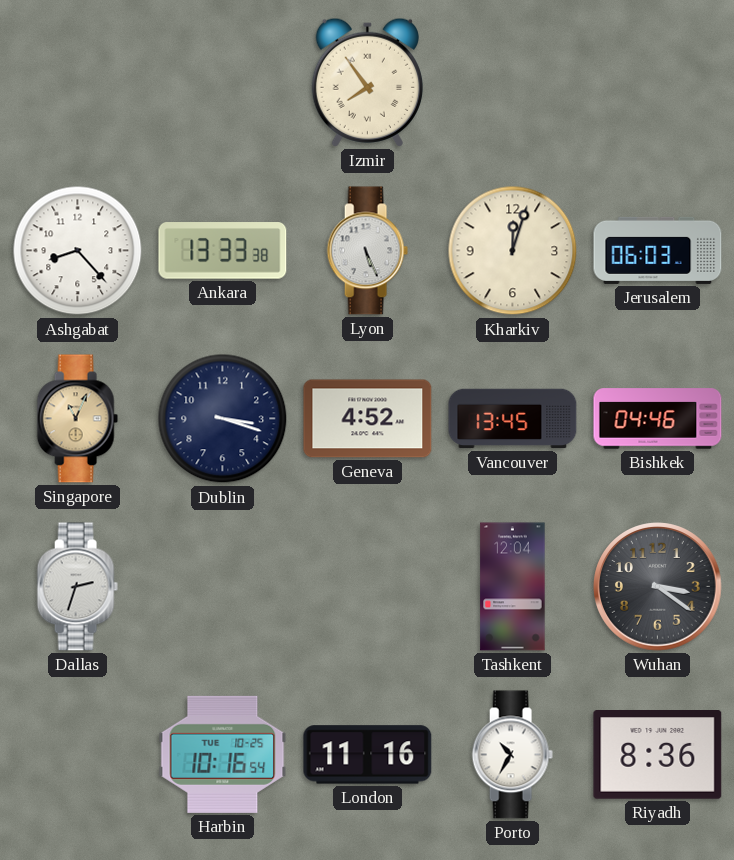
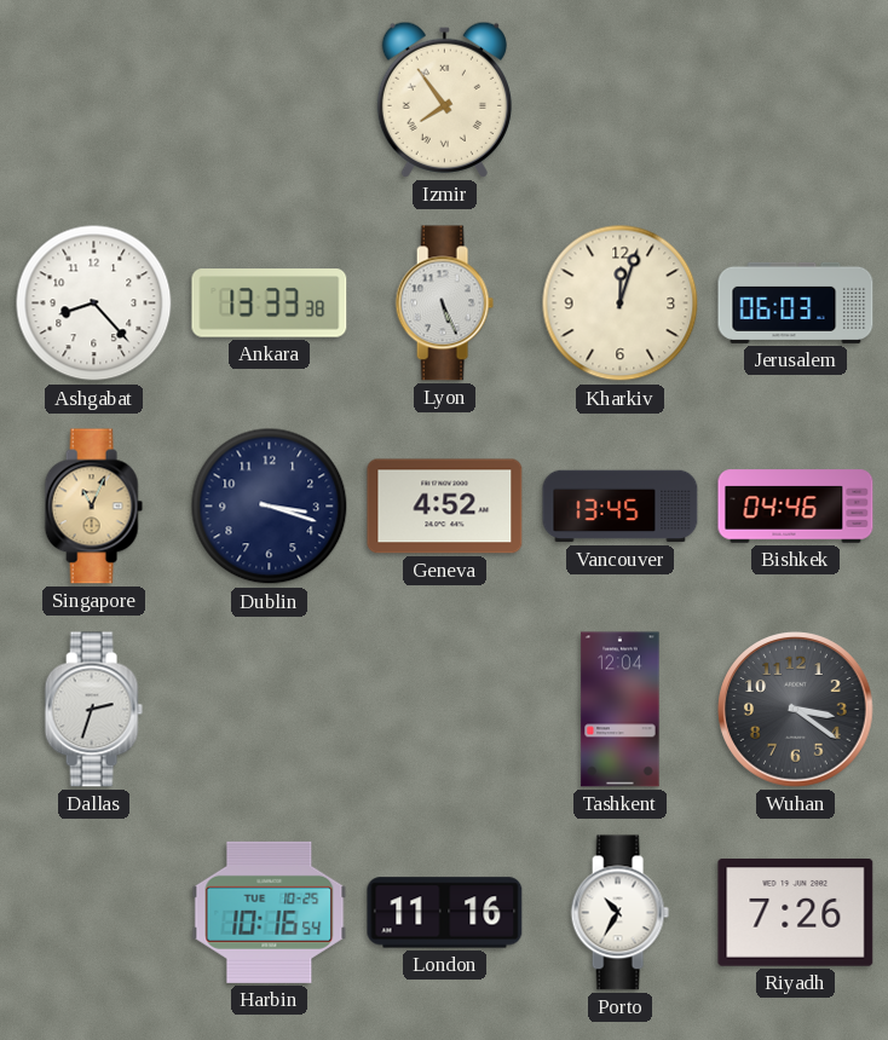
Riyadh: 8:36 -> 7:26
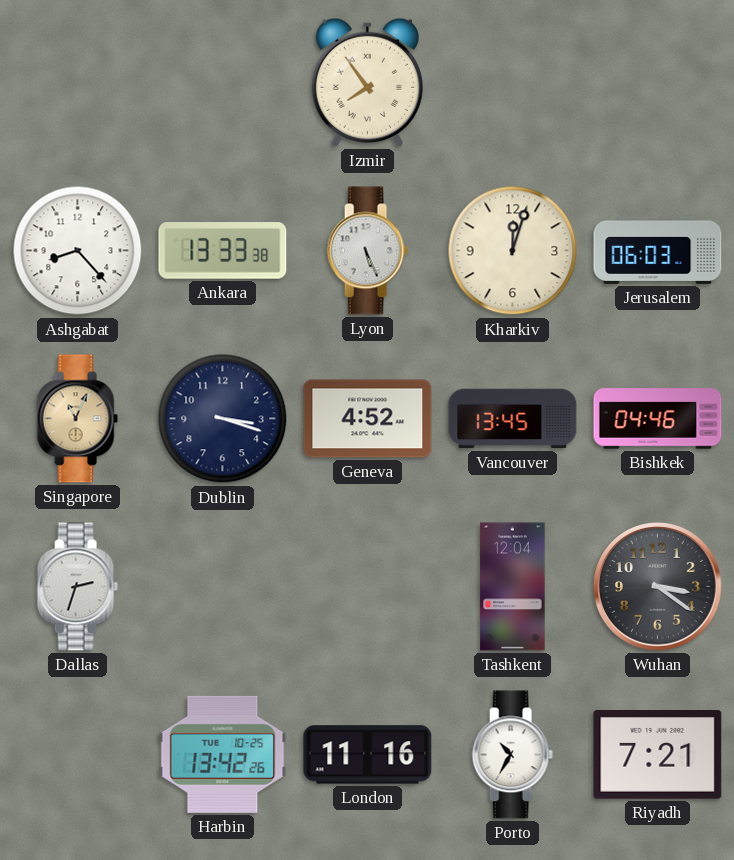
Harbin: 10:16 -> 13:42
Riyadh: 7:26 -> 7:21
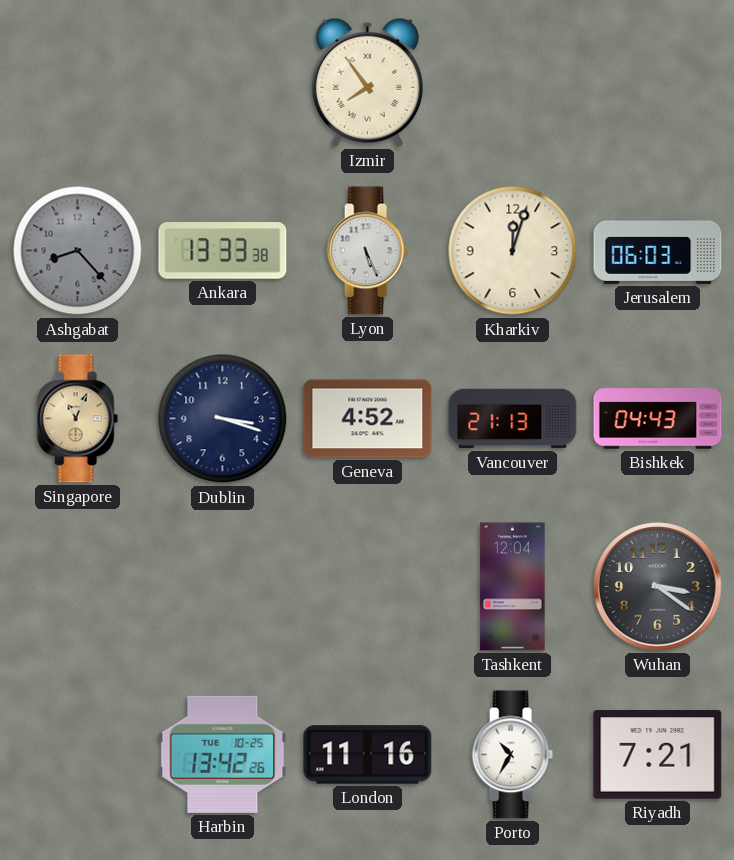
Ashgabat dial: white -> grey
Vancouver: 13:45 -> 21:13
Bishkek: 04:46 -> 04:43
Dallas: 2:33 -> none
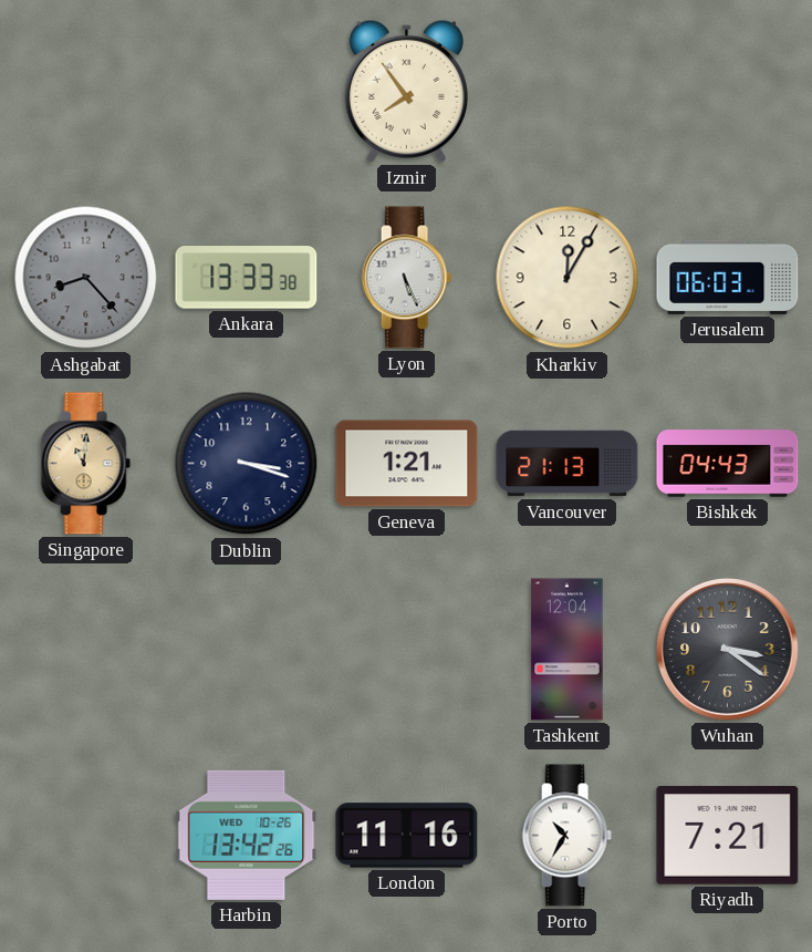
Kharkiv: 12:03 -> 12:05
Singapore: 11:04 -> 11:01
Geneva: 4:52 -> 1:21
Harbin date: TUE 10-25 -> WED 10-26
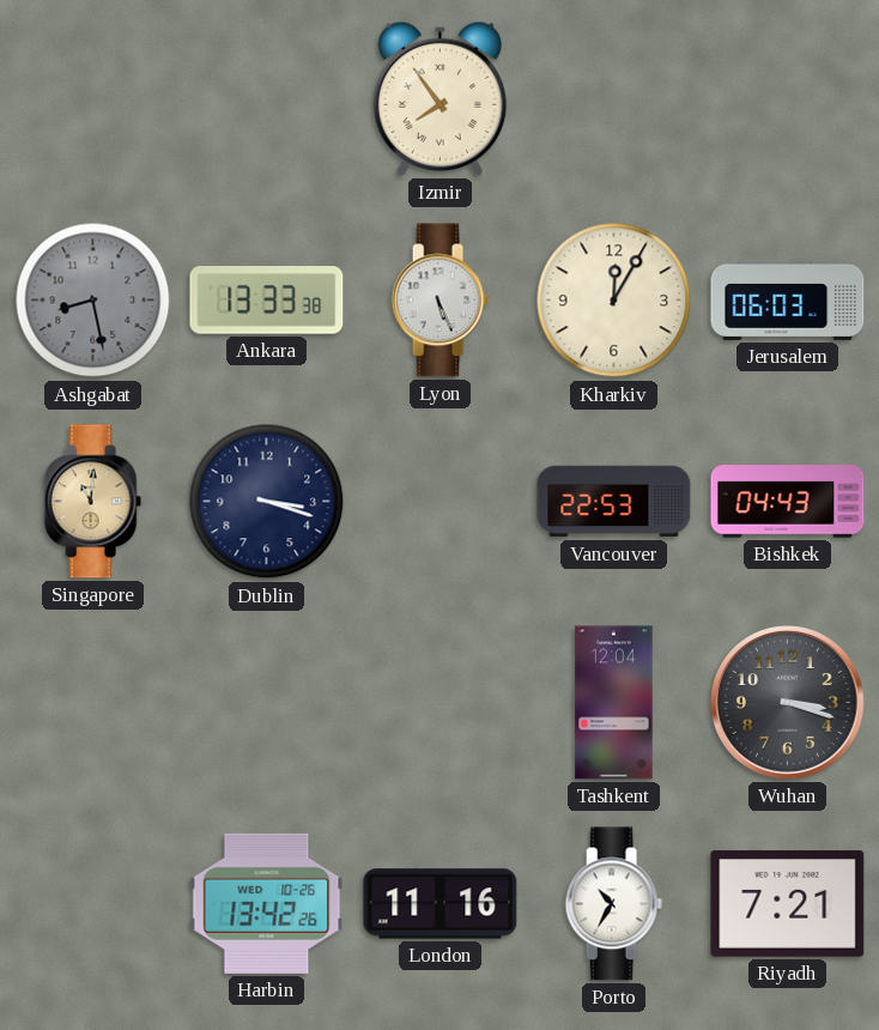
Ashgabat: 8:23 -> 8:28
Geneva: 1:21 -> none
Vancouver: 21:13 -> 22:53
Wuhan: 3:21 -> 3:18
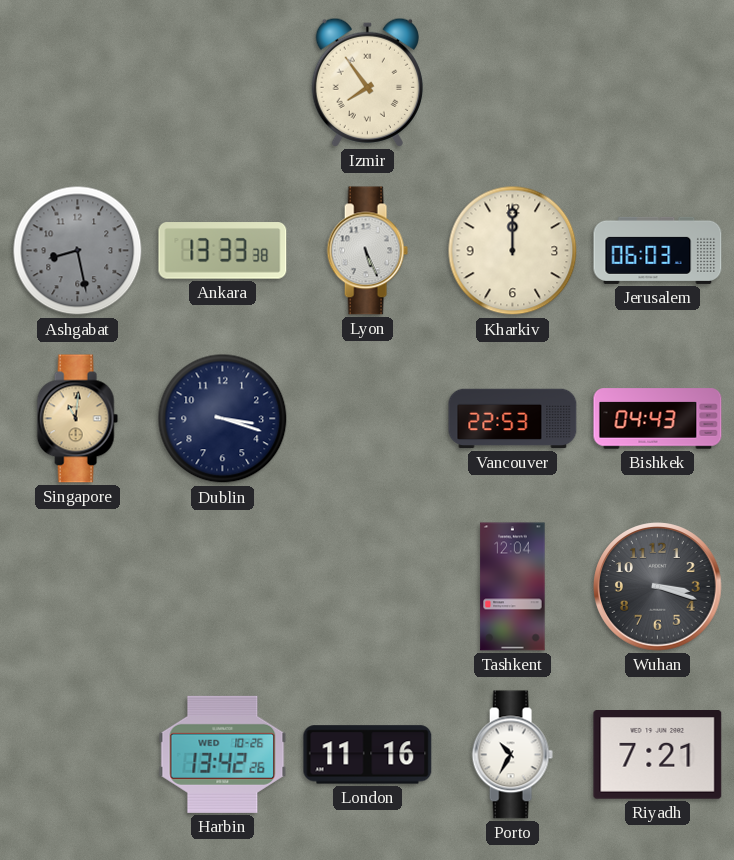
Kharkiv: 12:05 -> 12:00
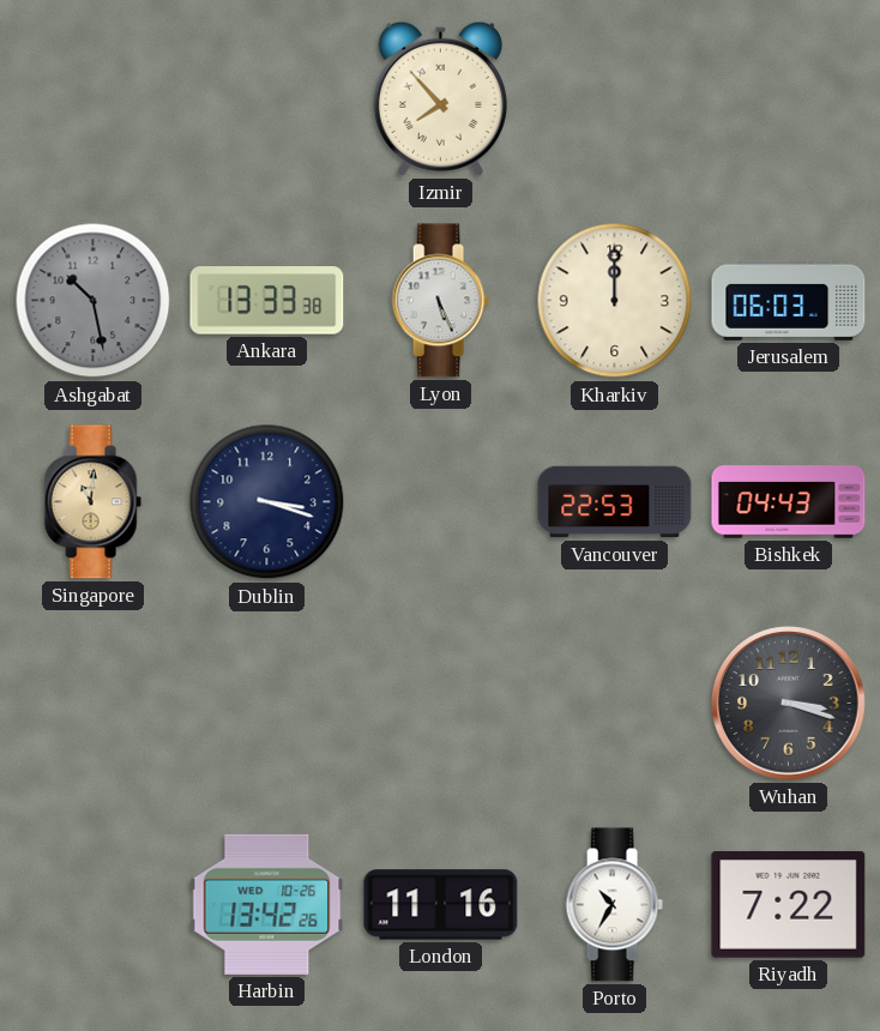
Izmir: 7:54 -> 7:53
Ashgabat: 8:28 -> 10:28
Tashkent: 12:04 -> none
Riyadh: 7:21 -> 7:22
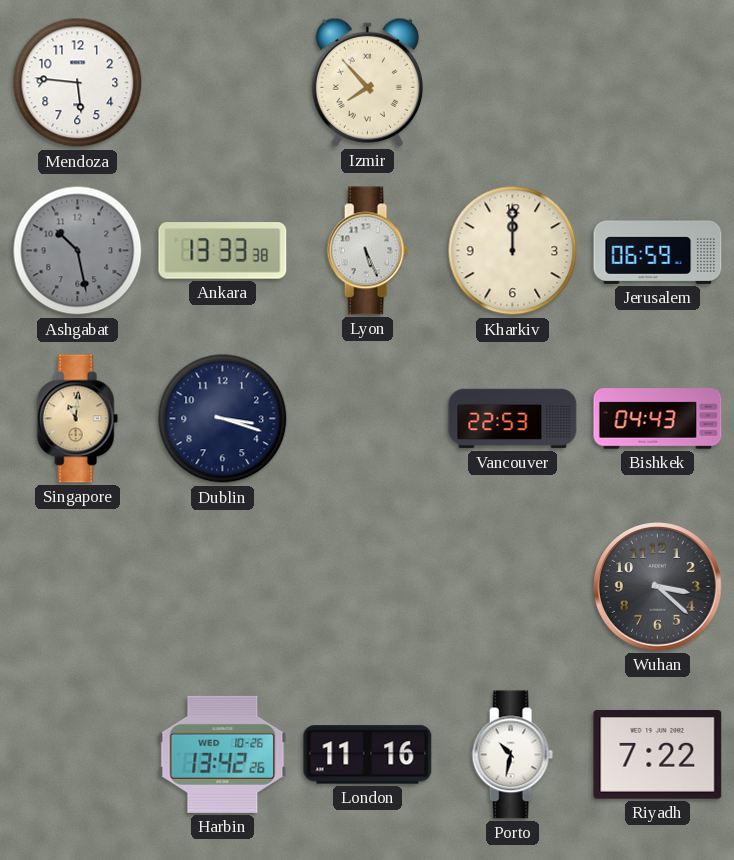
Mendoza: none -> 5:46
Jerusalem: 06:03 -> 06:59
Wuhan: 3:18 -> 3:22
Porto: 10:35 -> 10:32
